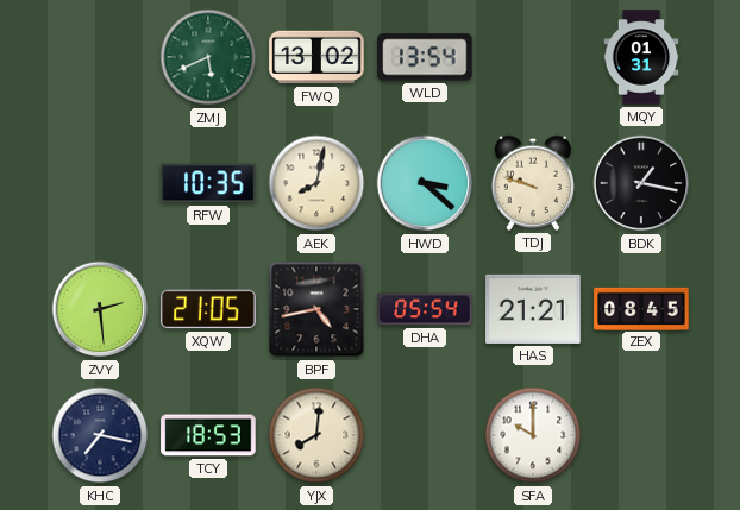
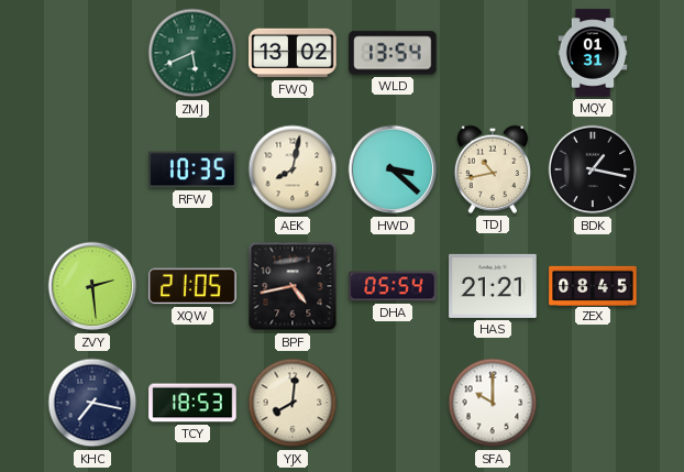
TDJ: 9:48 -> 10:43
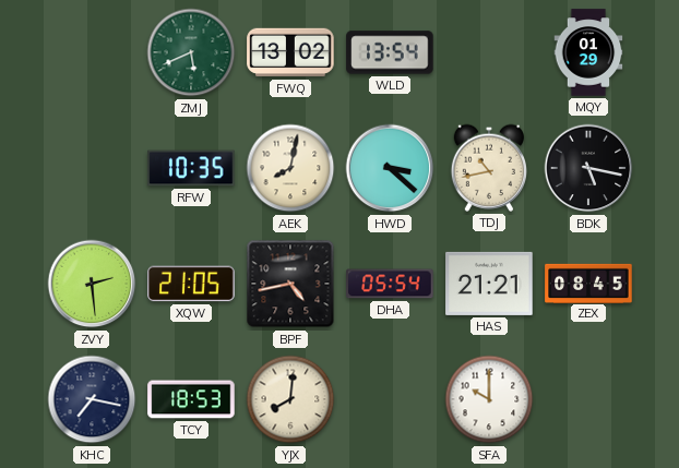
MQY: 01:31 -> 01:29
BDK: 1:17 -> 5:17
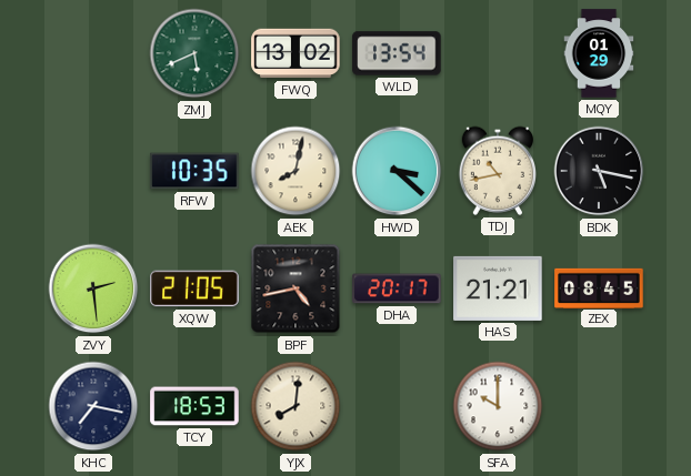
DHA: 05:54 -> 20:17
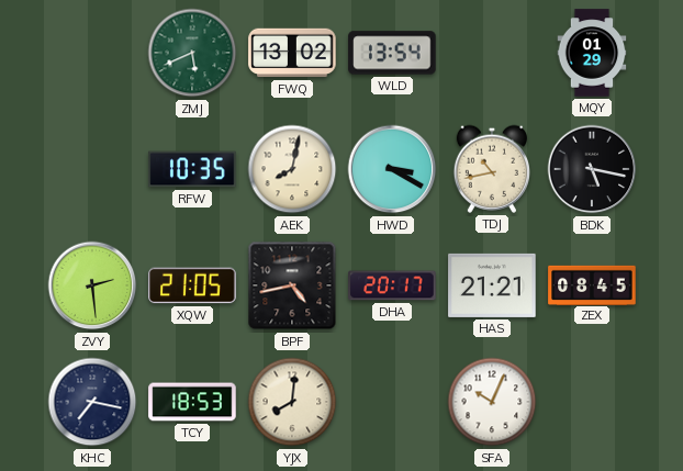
HWD: 3:22 -> 3:20
SFA: 10:00 -> 10:04
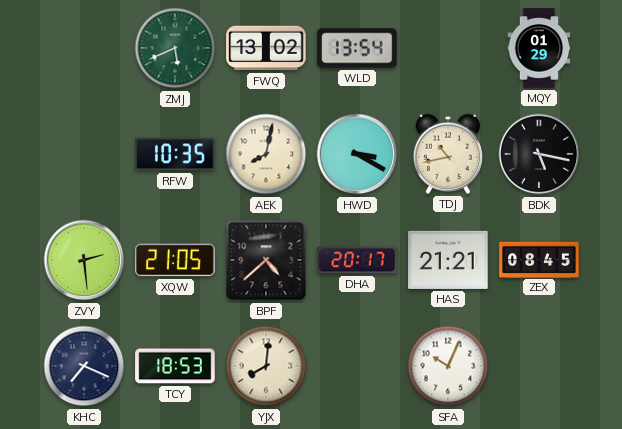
BPF: 4:43 -> 4:38
KHC: 7:17 -> 7:19
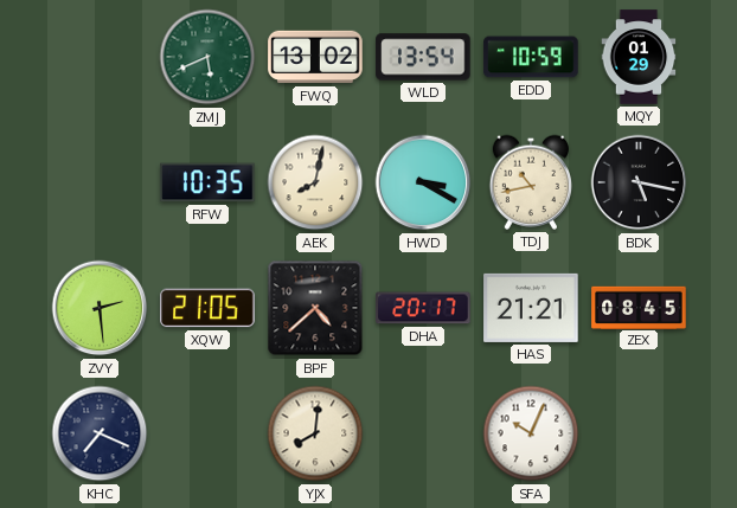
EDD: none -> 10:59
TCY: 18:53 -> none
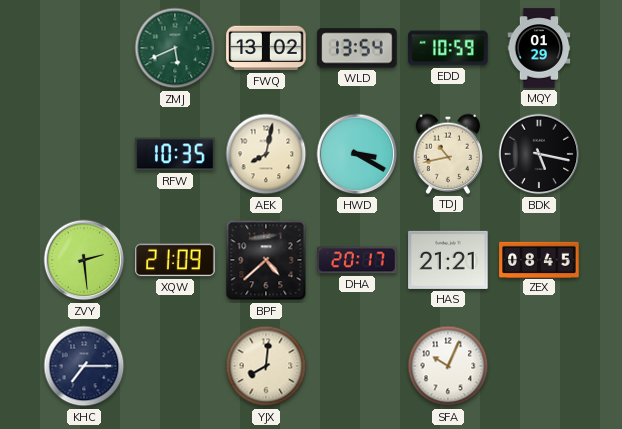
XQW: 21:05 -> 21:09
KHC: 7:19 -> 7:15
